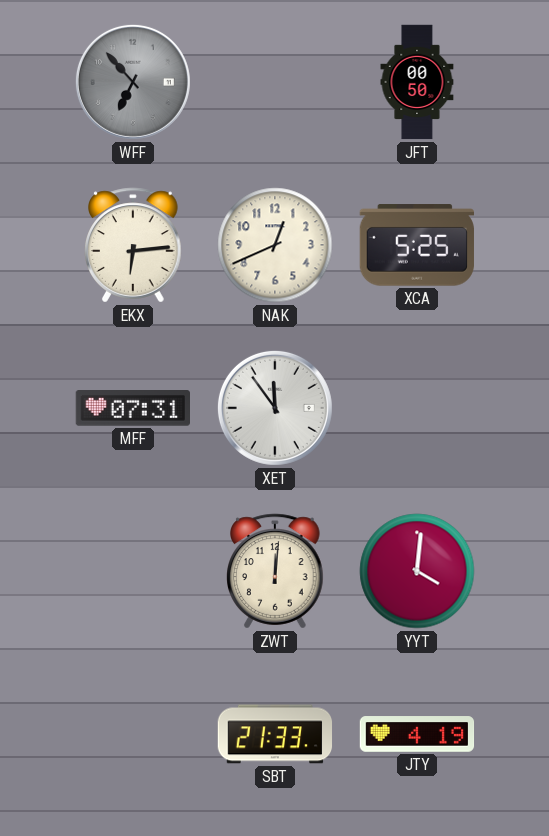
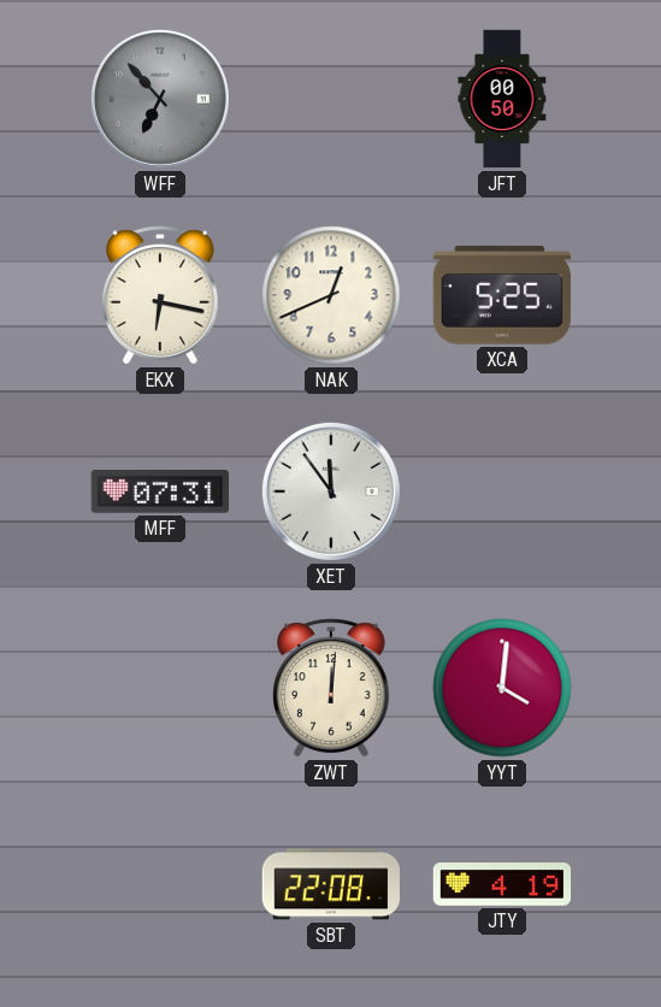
EKX: 6:14 -> 6:17
SBT: 21:33 -> 22:08
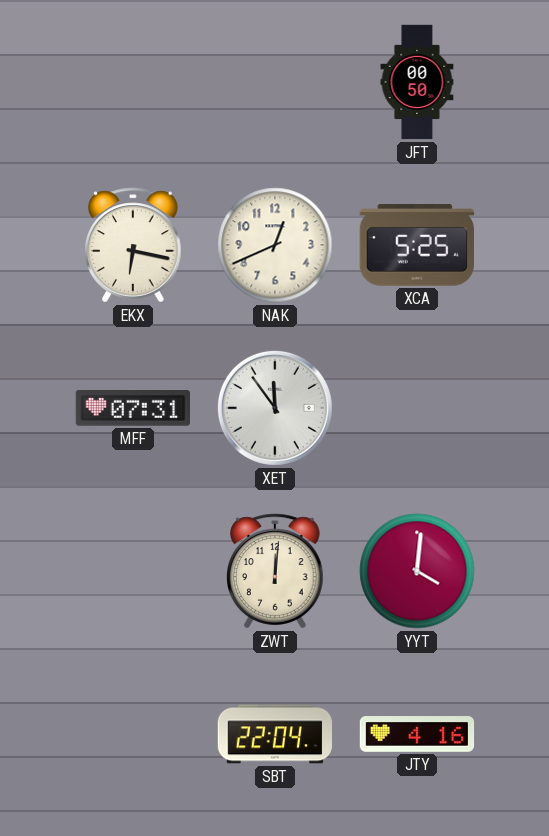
WFF: 6:53 -> none
SBT: 22:08 -> 22:04
JTY: 4:19 -> 4:16
